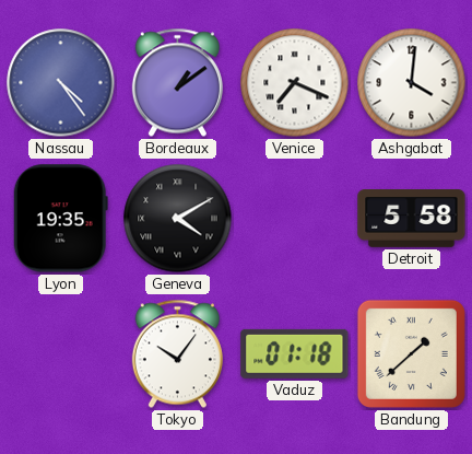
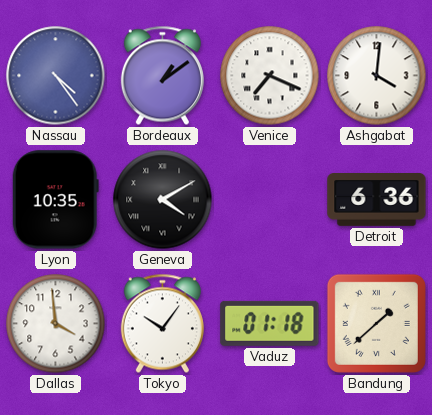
Lyon: 19:35 -> 10:35
Detroit: 5:58 -> 6:36
Dallas: none -> 3:59
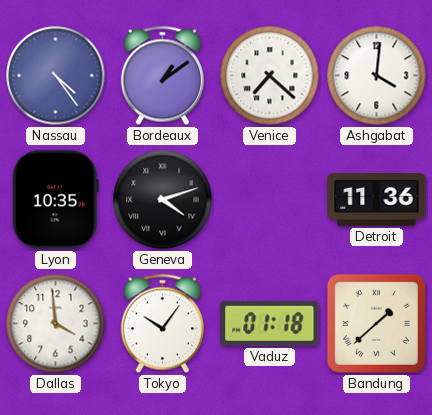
Venice: 7:19 -> 7:22
Geneva: 4:10 -> 4:12
Detroit: 6:36 -> 11:36
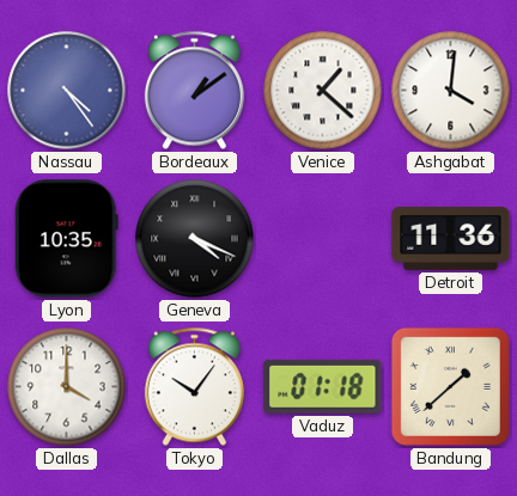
Venice: 7:22 -> 1:22
Geneva: 4:12 -> 4:19
Dallas: 3:59 -> 4:00
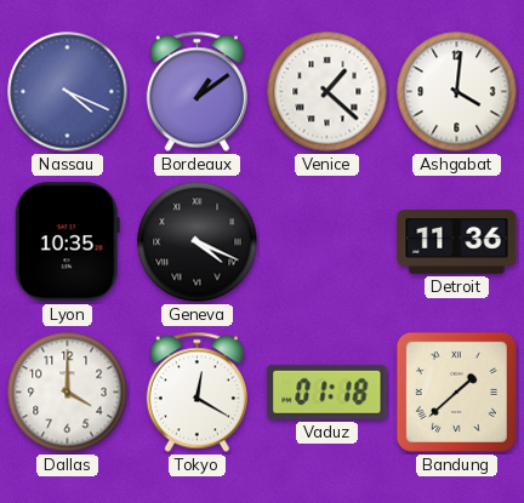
Nassau: 4:24 -> 4:19
Tokyo: 10:06 -> 12:20
